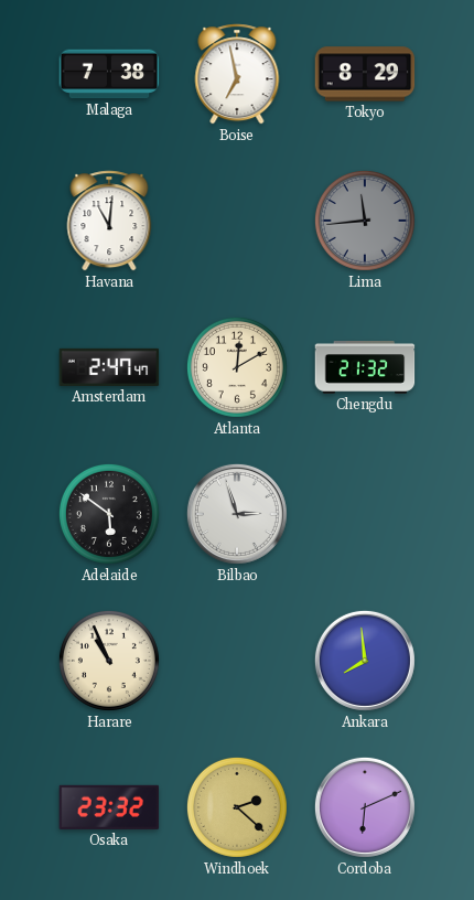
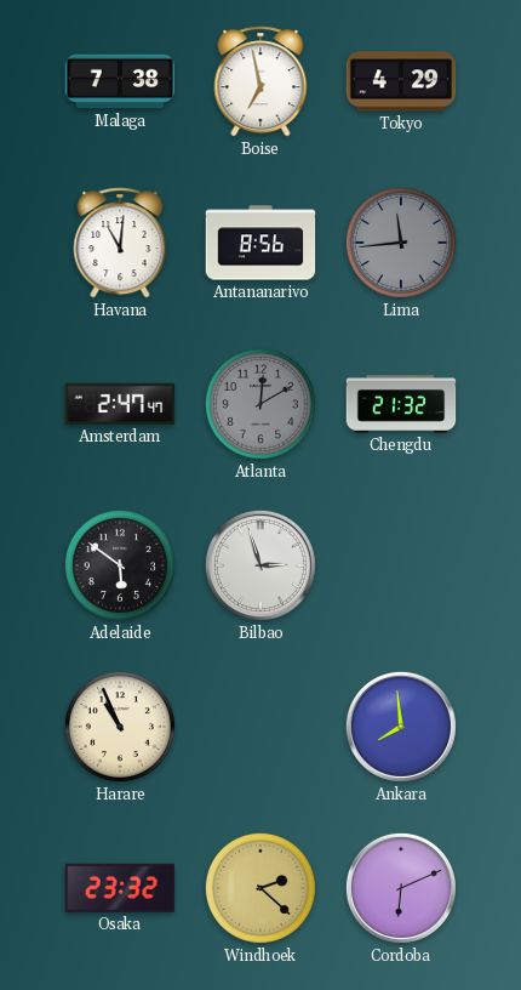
Tokyo: 8:29 -> 4:29
Antananarivo: none -> 8:56
Atlanta dial: cream -> grey
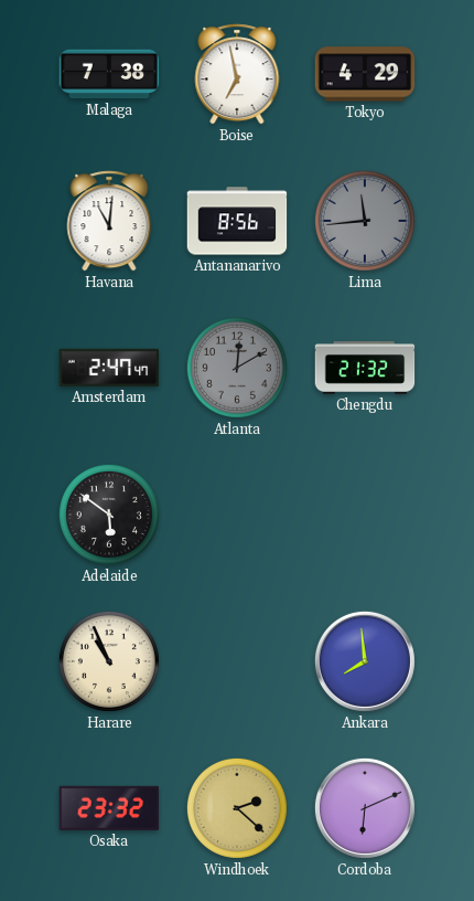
Bilbao: 2:57 -> none
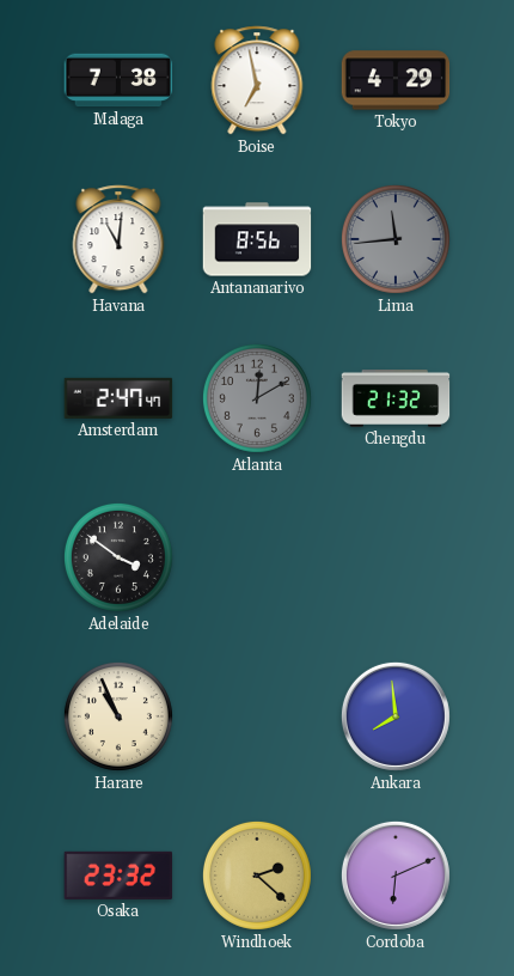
Adelaide: 5:51 -> 3:51
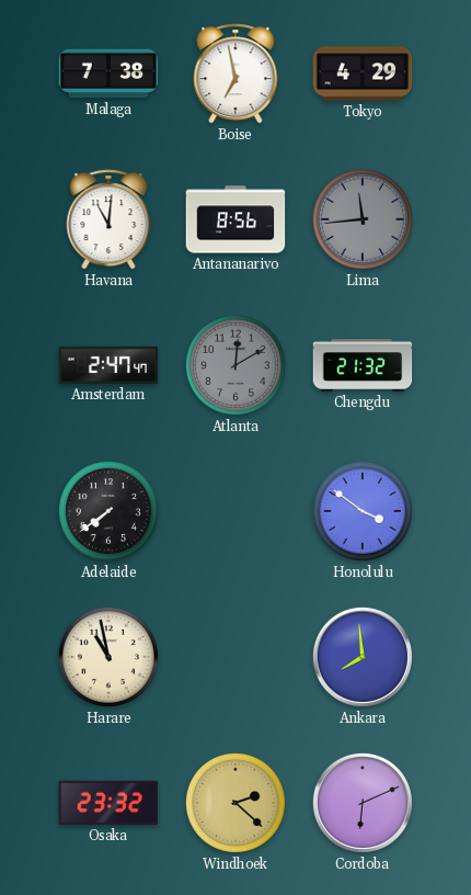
Adelaide: 3:51 -> 7:39
Honolulu: none -> 3:51
Harare: 10:56 -> 10:58
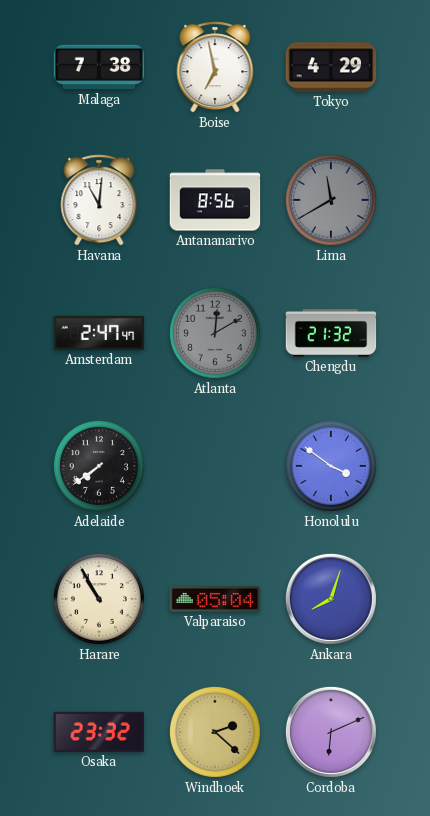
Lima: 11:44 -> 11:40
Harare: 10:58 -> 10:55
Valparaiso: none -> 05:04
Ankara: 7:59 -> 8:03
